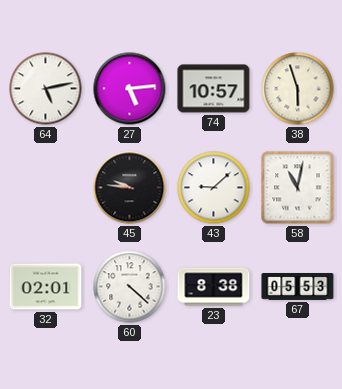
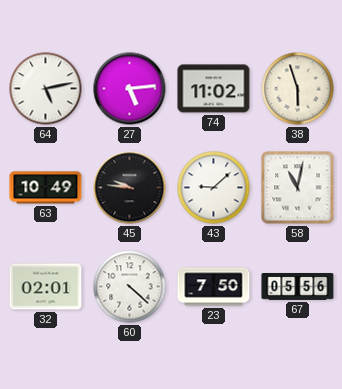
74: 10:57 -> 11:02
63: none -> 10:49
23: 8:38 -> 7:50
67: 05:53 -> 05:56
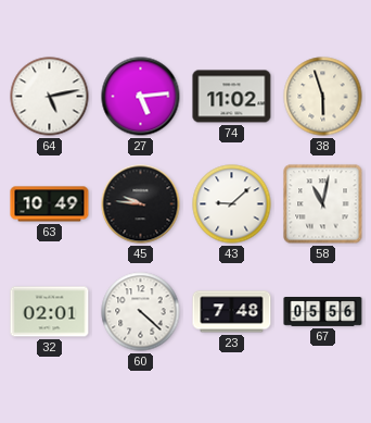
23: 7:50 -> 7:48
